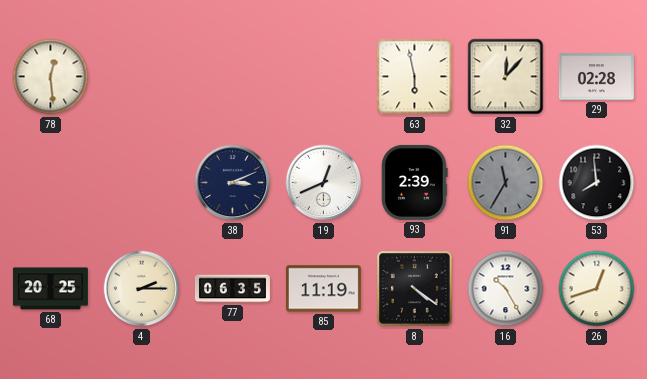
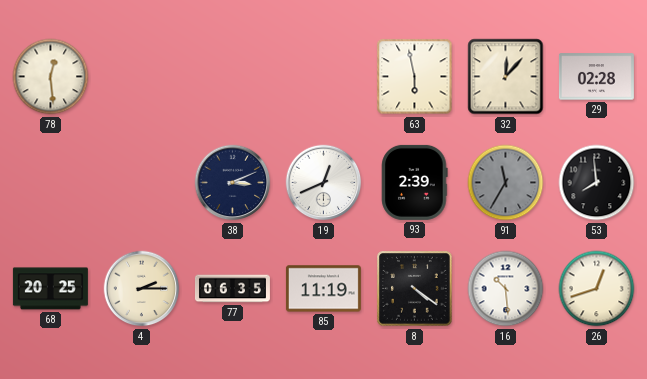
16: 10:25 -> 10:29
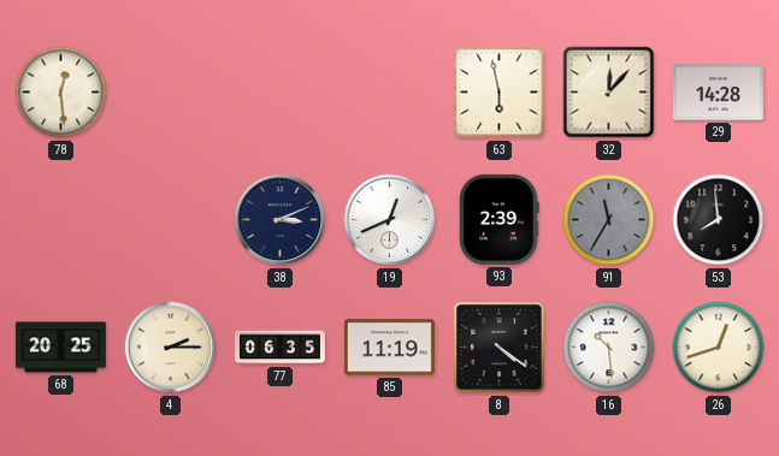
29: 02:28 -> 14:28
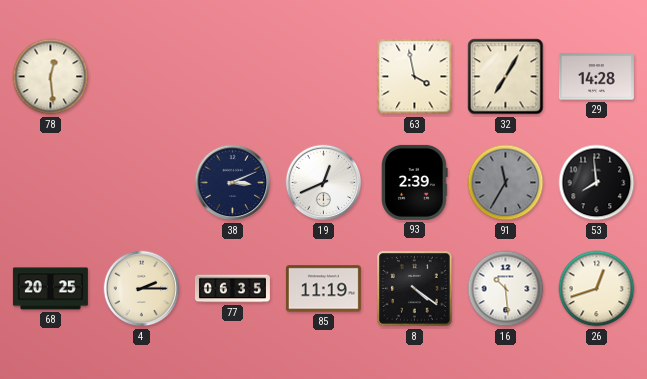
63: 5:58 -> 3:58
32: 12:07 -> 7:05
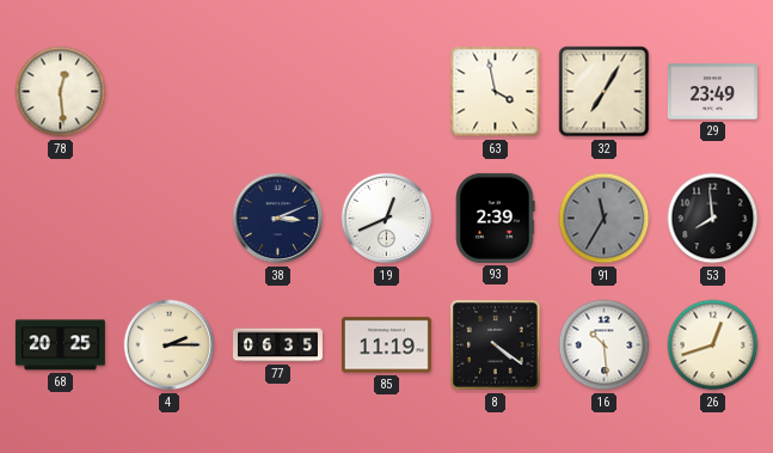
29: 14:28 -> 23:49
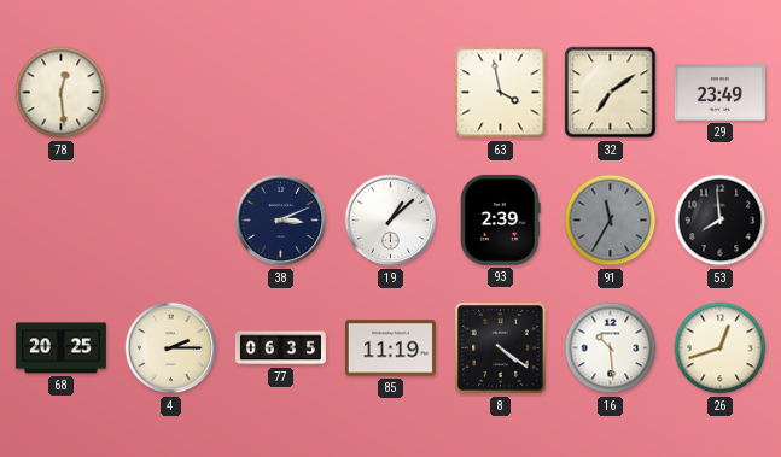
32: 7:05 -> 7:09
19: 12:41 -> 1:08
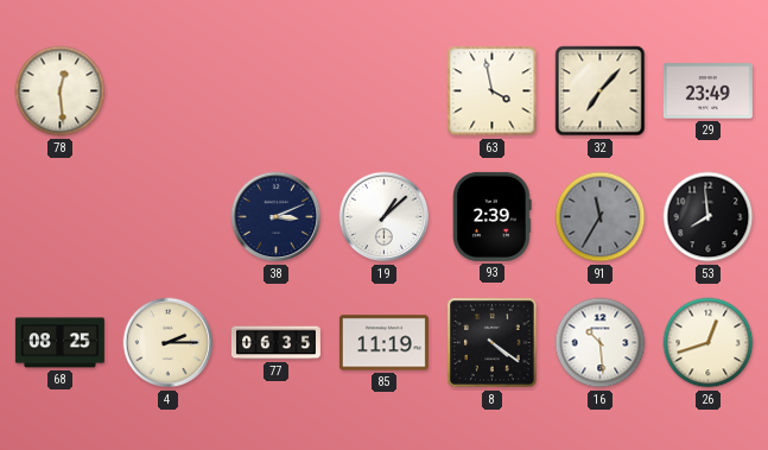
32: 7:09 -> 7:07
68: 20:25 -> 08:25
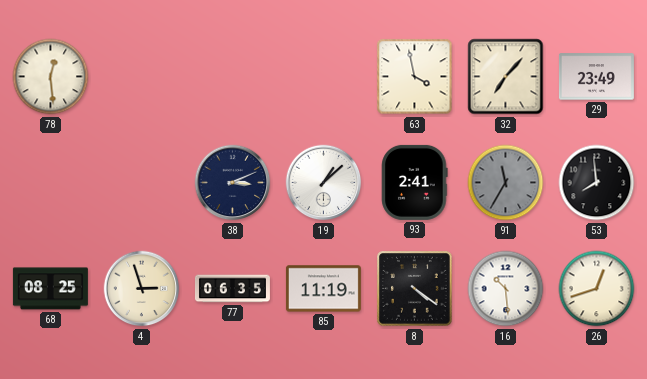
93: 2:39 -> 2:41
4: 2:15 -> 2:57
